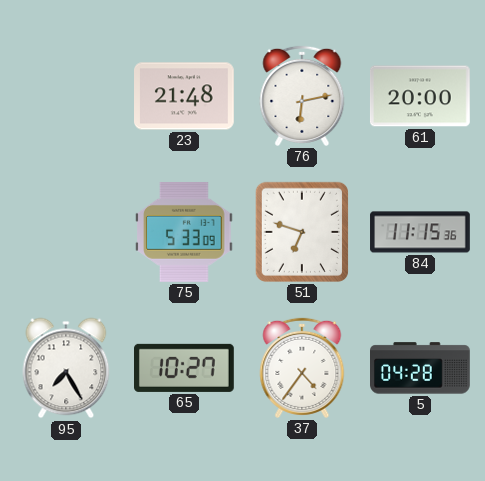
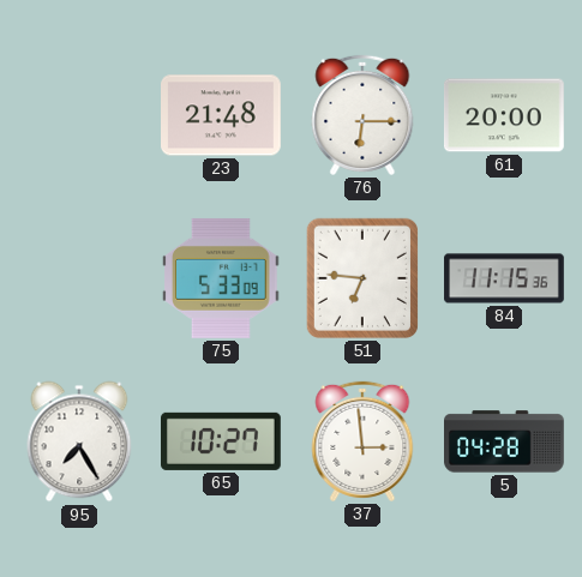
76: 6:13 -> 6:15
51: 6:48 -> 6:46
37: 4:36 -> 2:59
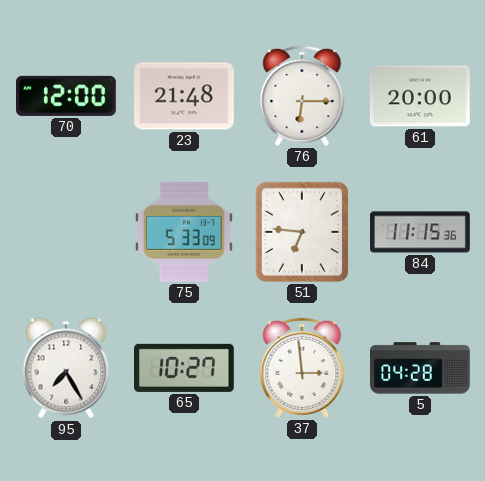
70: none -> 12:00
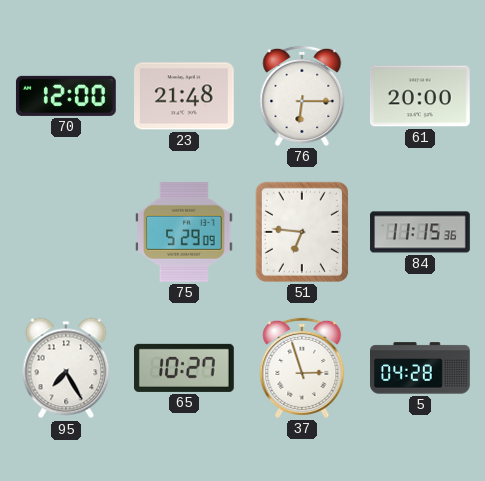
75: 5:33 -> 5:29
37: 2:59 -> 2:57
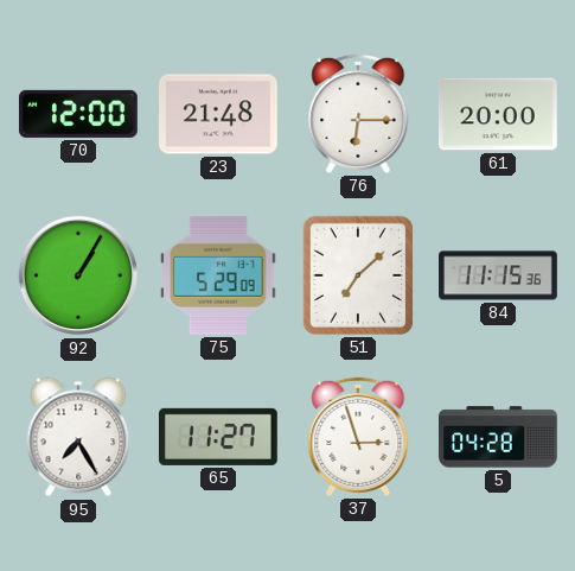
92: none -> 1:05
51: 6:46 -> 7:08
65: 10:27 -> 11:27
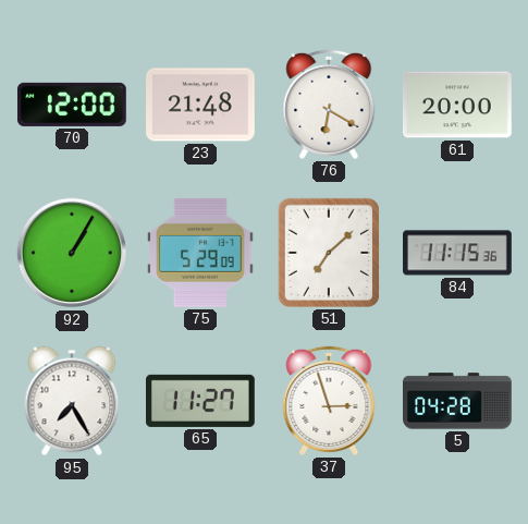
76: 6:15 -> 6:20
